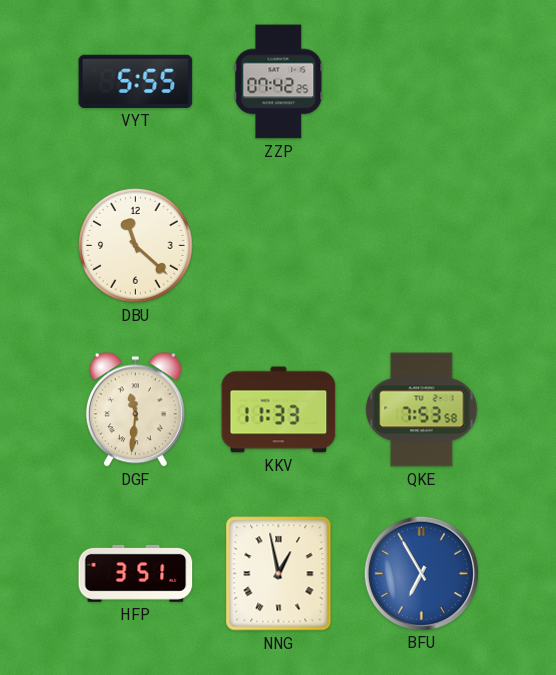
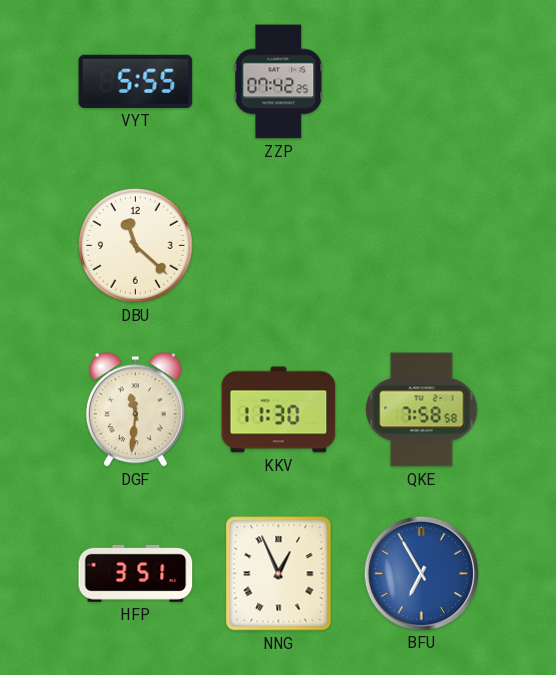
KKV: 11:33 -> 11:30
QKE: 7:53 -> 7:58
NNG: 12:58 -> 12:56
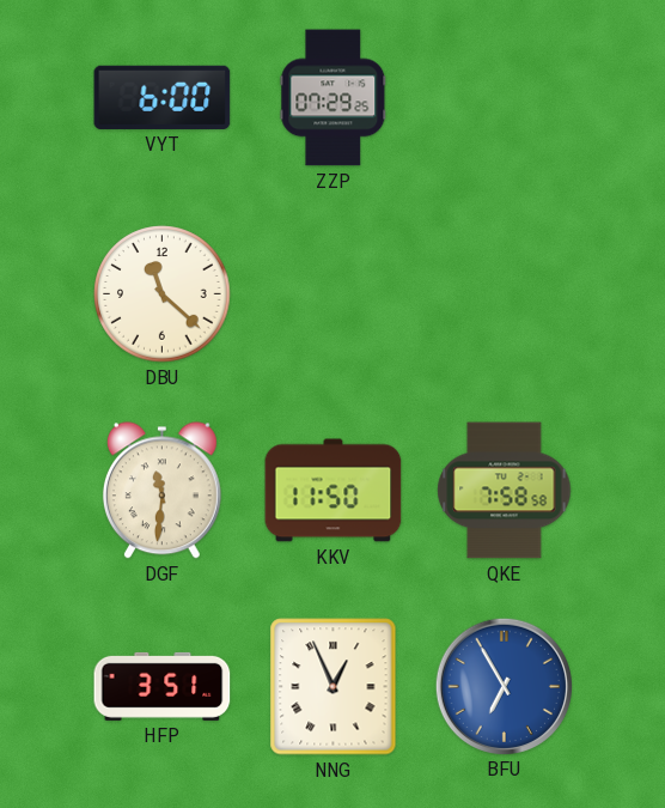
VYT: 5:55 -> 6:00
ZZP: 07:42 -> 07:29
KKV: 11:30 -> 11:50
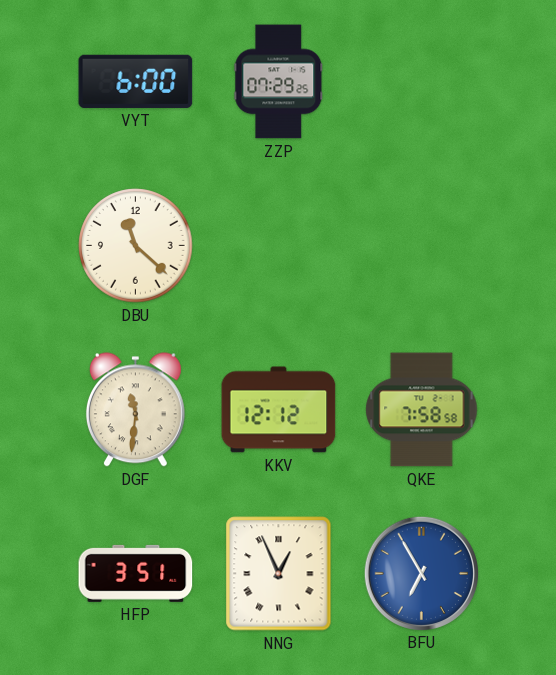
KKV: 11:50 -> 12:12
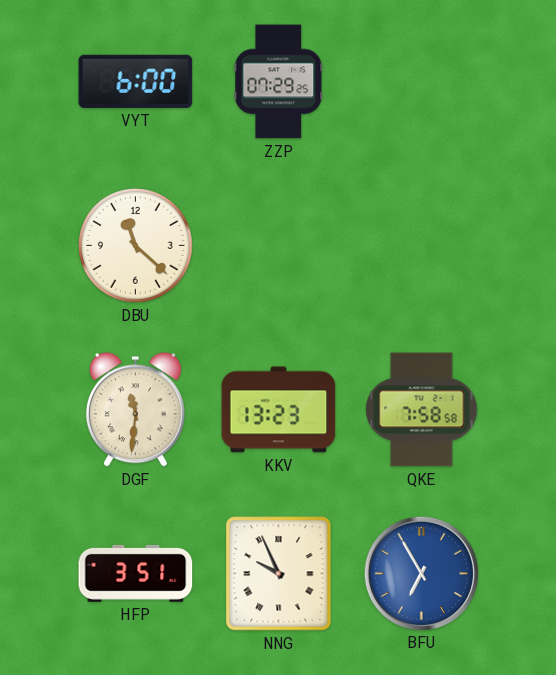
KKV: 12:12 -> 13:23
NNG: 12:56 -> 9:56
